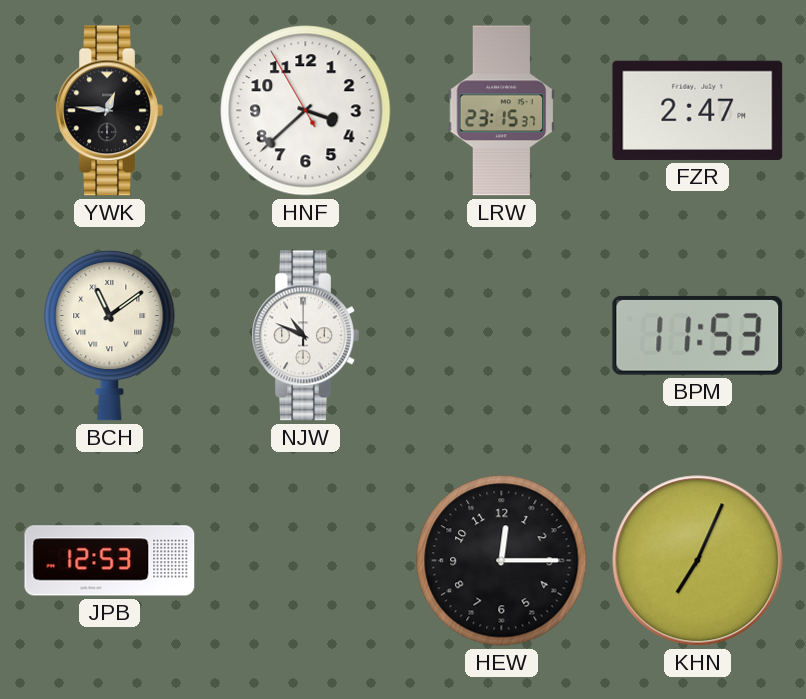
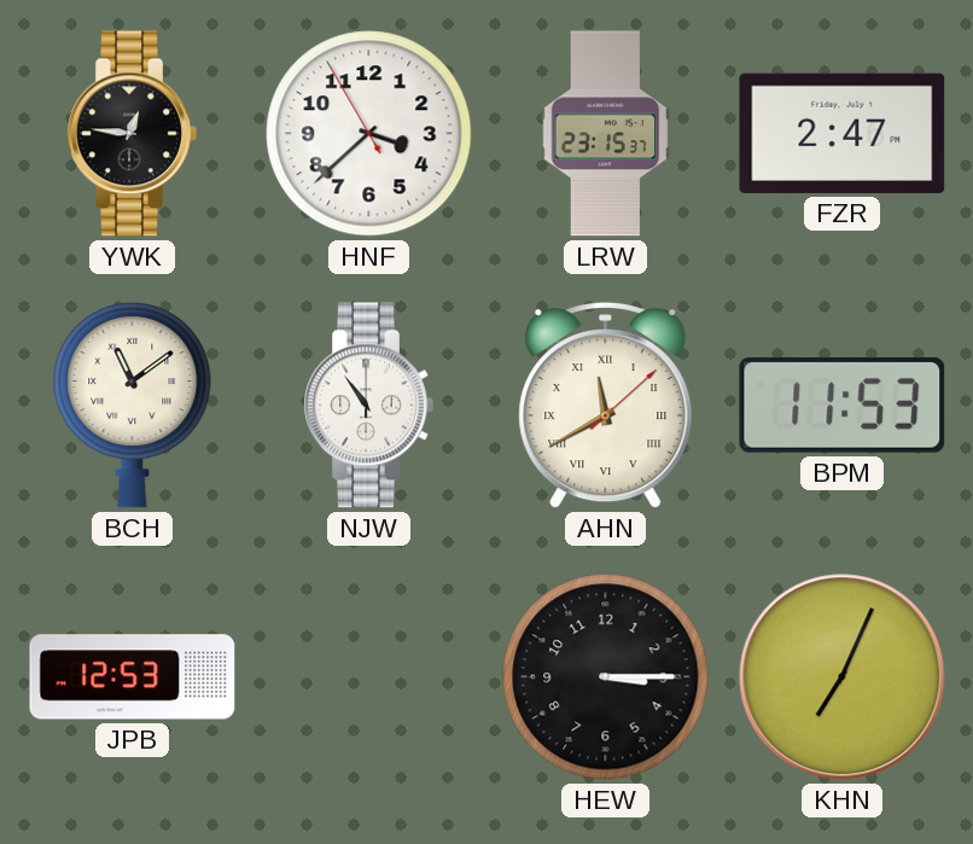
NJW: 10:49 -> 10:54
AHN: none -> 11:40
HEW: 12:15 -> 3:15
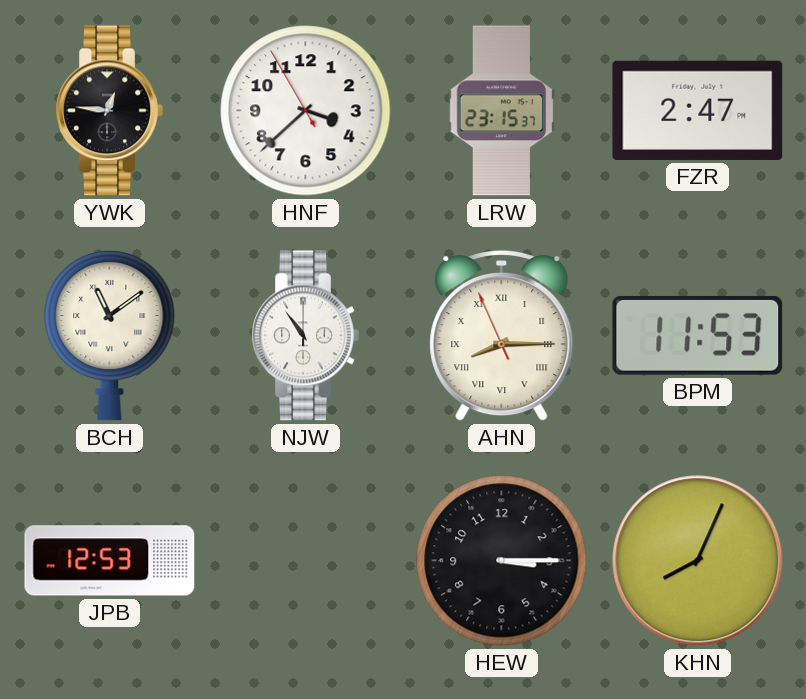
AHN: 11:40 -> 8:14
KHN: 7:04 -> 8:04
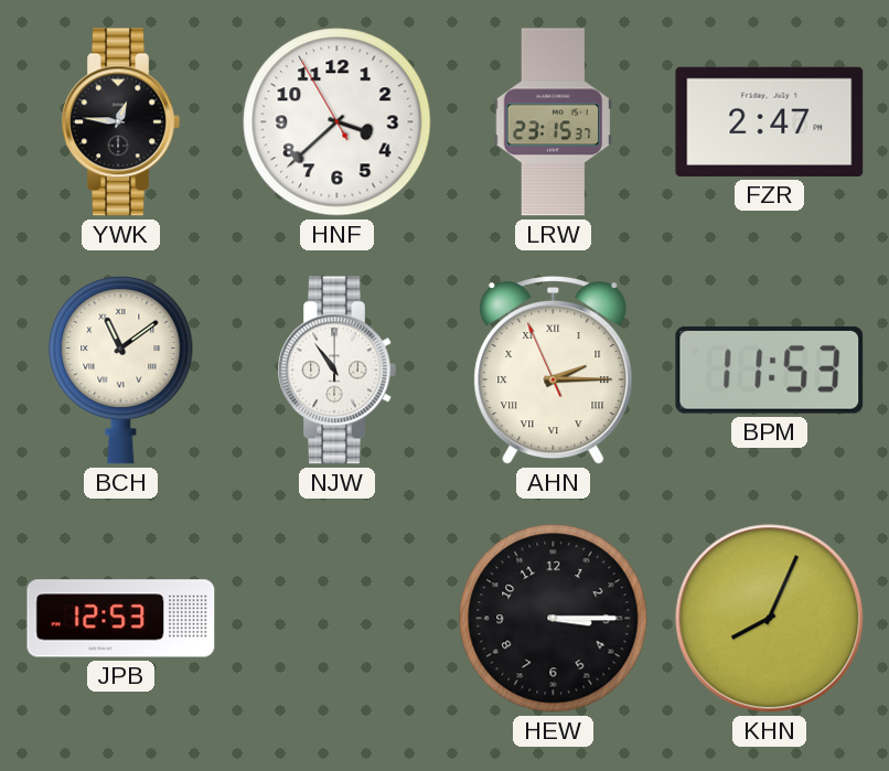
AHN: 8:14 -> 2:14
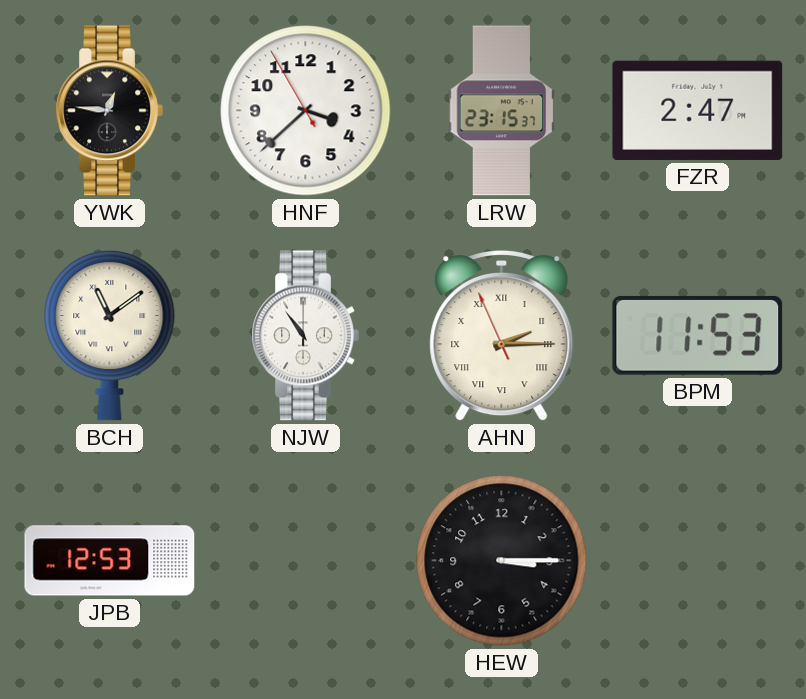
KHN: 8:04 -> none
